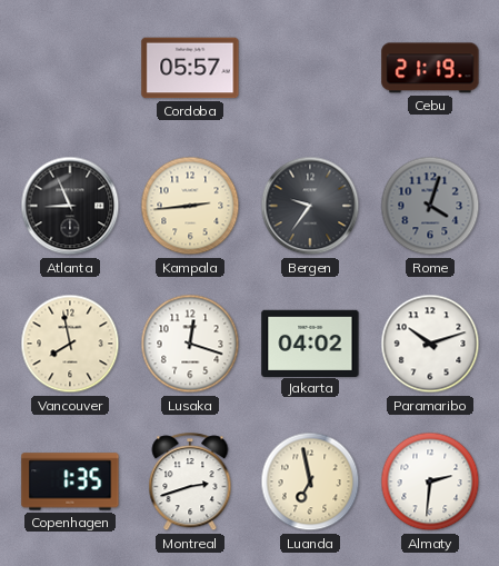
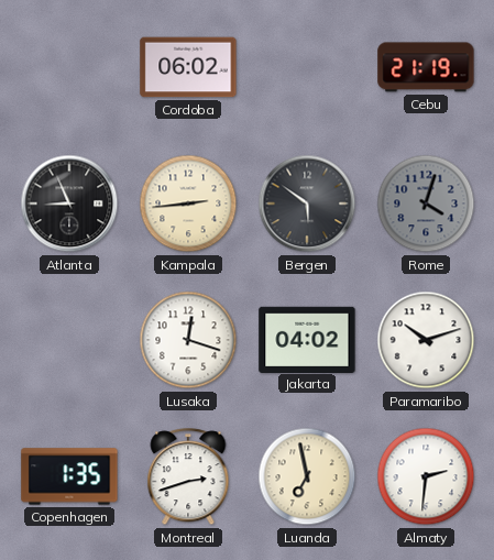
Cordoba: 05:57 -> 06:02
Bergen: 9:36 -> 5:51
Vancouver: 7:58 -> none
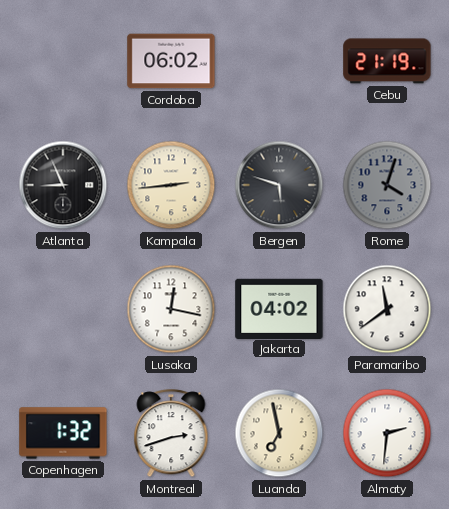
Bergen: 5:51 -> 5:48
Lusaka: 12:18 -> 12:17
Paramaribo: 10:12 -> 11:39
Copenhagen: 1:35 -> 1:32
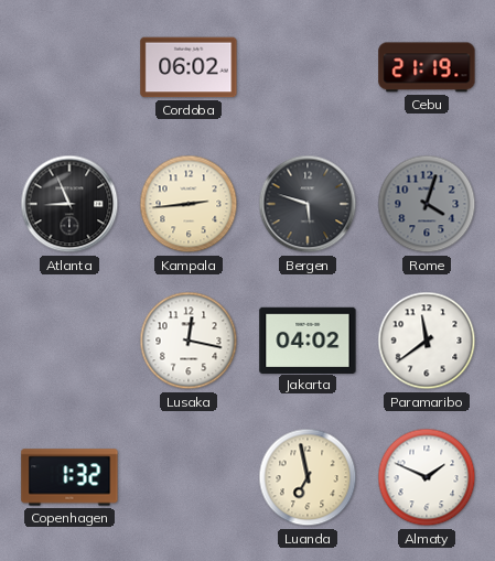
Montreal: 2:42 -> none
Almaty: 2:31 -> 1:49
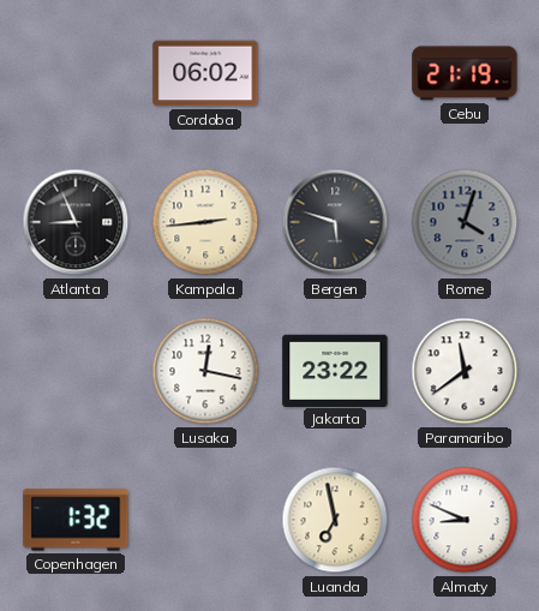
Jakarta: 04:02 -> 23:22
Almaty: 1:49 -> 8:49
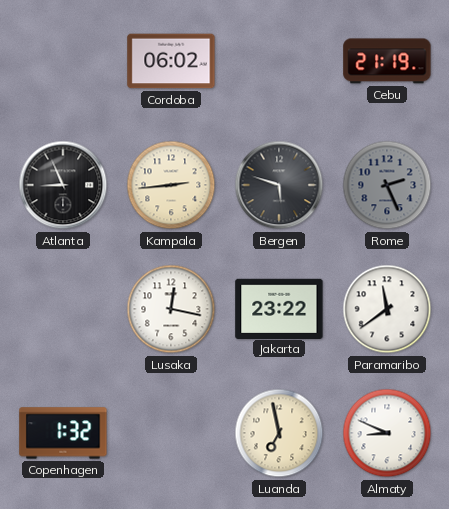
Rome: 4:03 -> 2:26
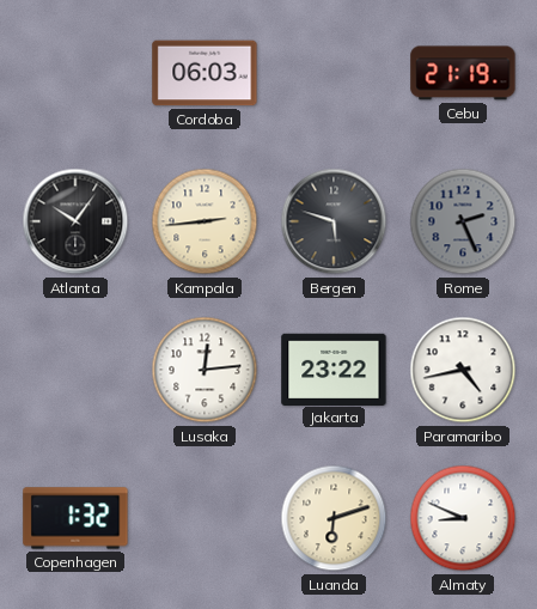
Cordoba: 06:02 -> 06:03
Atlanta: 8:56 -> 10:06
Lusaka: 12:17 -> 12:14
Paramaribo: 11:39 -> 4:43
Luanda: 6:58 -> 6:12
